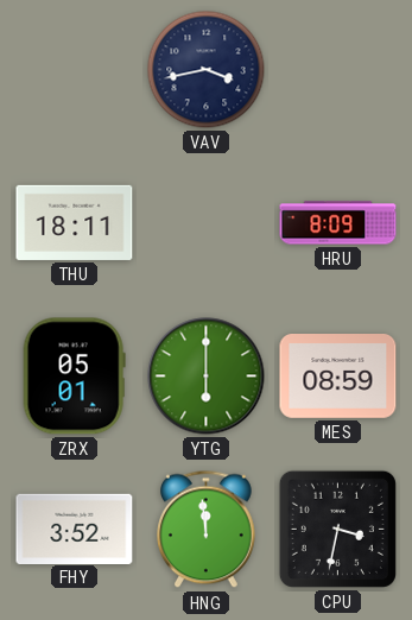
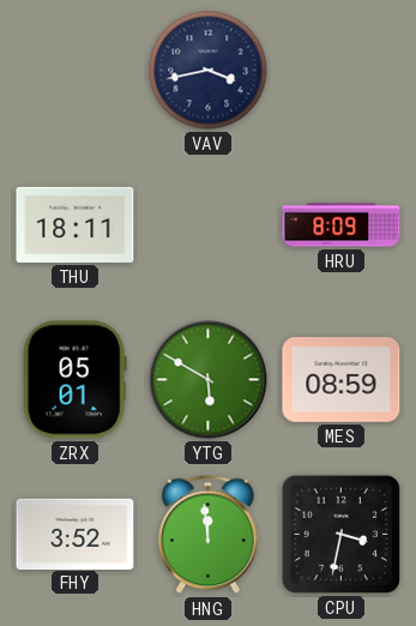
YTG: 6:00 -> 5:50
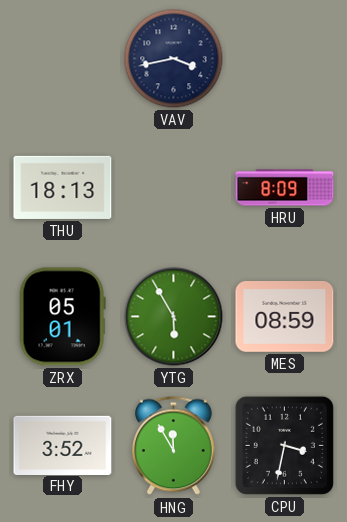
THU: 18:11 -> 18:13
YTG: 5:50 -> 5:55
HNG: 11:59 -> 11:55
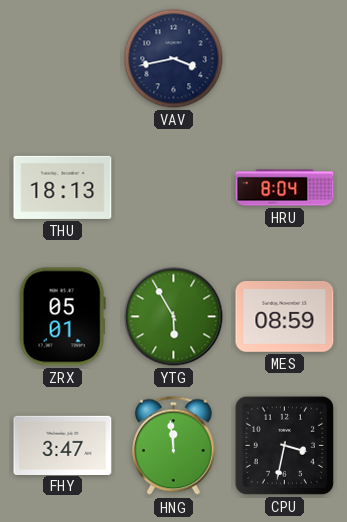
HRU: 8:09 -> 8:04
FHY: 3:52 -> 3:47
HNG: 11:55 -> 11:59
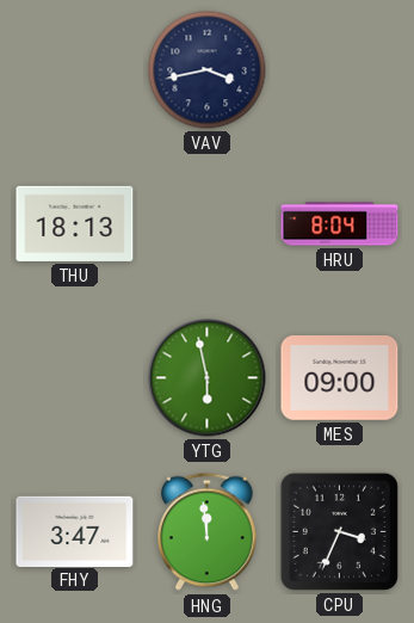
ZRX: 05:01 -> none
YTG: 5:55 -> 5:58
MES: 08:59 -> 09:00
CPU: 3:32 -> 3:34
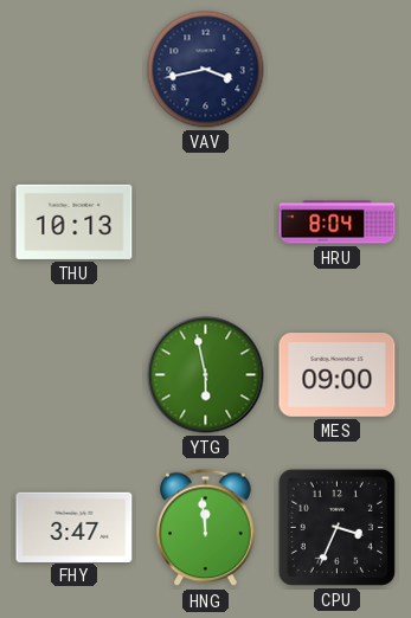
THU: 18:13 -> 10:13
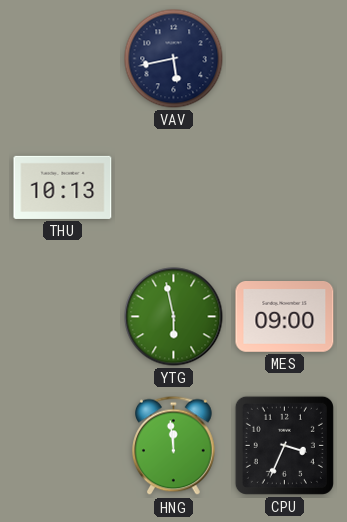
VAV: 3:43 -> 5:43
HRU: 8:04 -> none
FHY: 3:47 -> none
